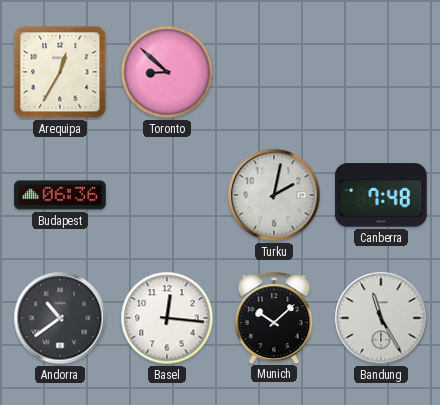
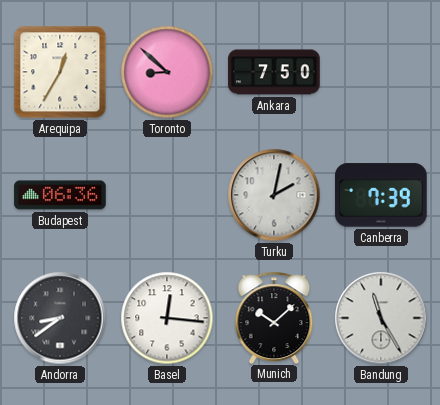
Ankara: none -> 7:50
Canberra: 7:48 -> 7:39
Andorra: 10:39 -> 8:39
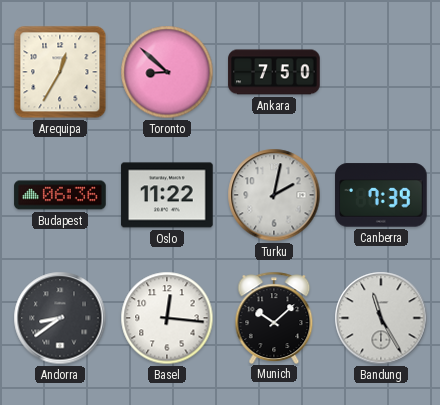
Oslo: none -> 11:22
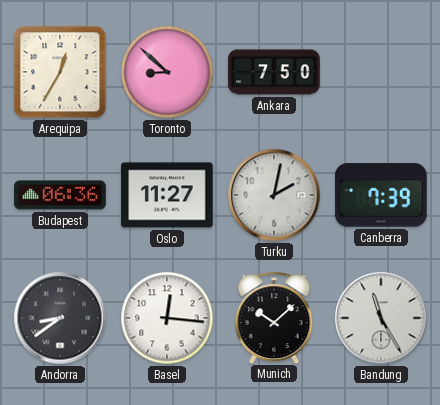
Oslo: 11:22 -> 11:27
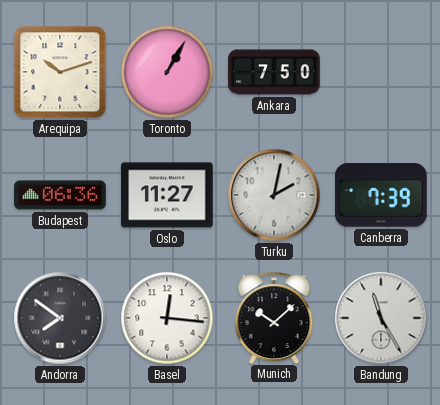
Arequipa: 12:35 -> 10:12
Toronto: 8:52 -> 1:05
Andorra: 8:39 -> 7:51
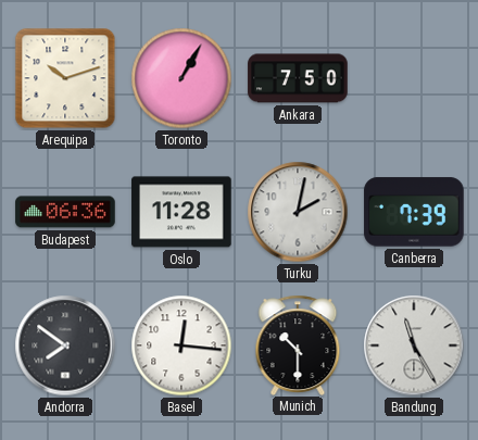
Oslo: 11:27 -> 11:28
Munich: 10:08 -> 10:30
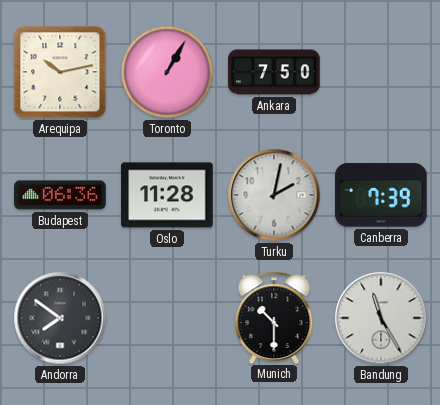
Arequipa: 10:12 -> 10:13
Basel: 12:16 -> none
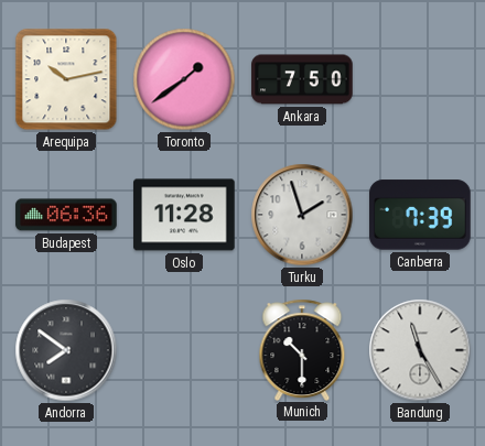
Toronto: 1:05 -> 1:39
Turku: 2:02 -> 1:57
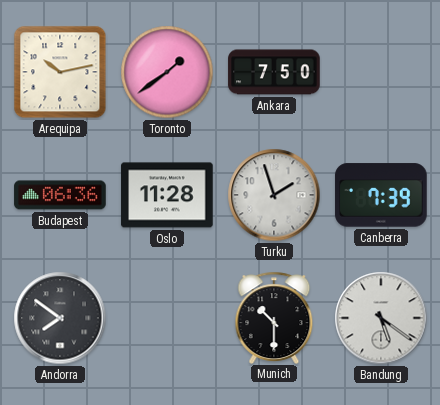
Bandung: 11:25 -> 5:21
